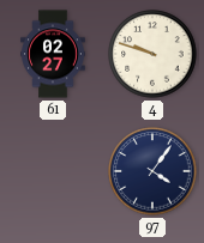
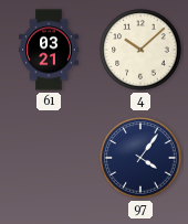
61: 02:27 -> 03:21
4: 9:48 -> 10:08
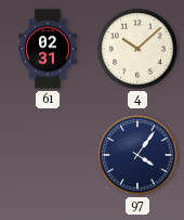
61: 03:21 -> 02:31
